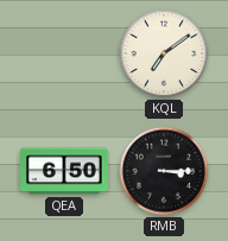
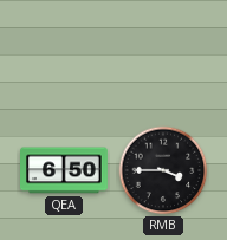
KQL: 7:09 -> none
RMB: 3:15 -> 3:45
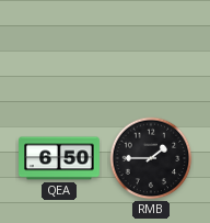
RMB: 3:45 -> 1:45
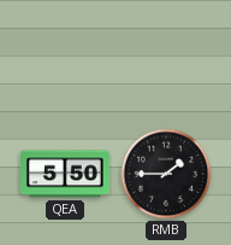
QEA: 6:50 -> 5:50
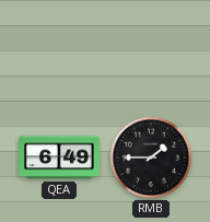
QEA: 5:50 -> 6:49
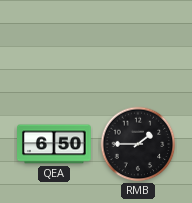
QEA: 6:49 -> 6:50
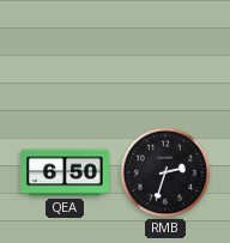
RMB: 1:45 -> 2:33
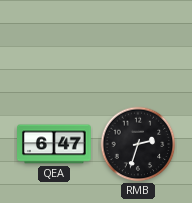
QEA: 6:50 -> 6:47
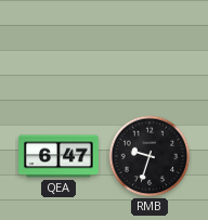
RMB: 2:33 -> 9:33
